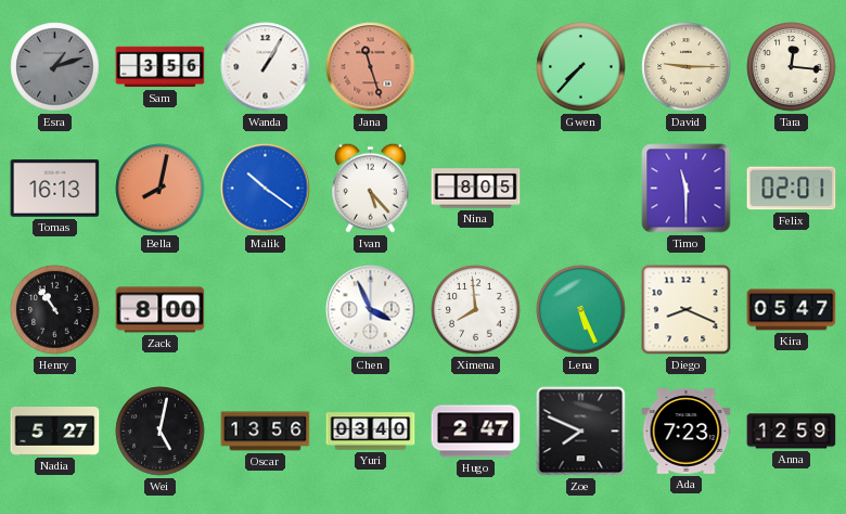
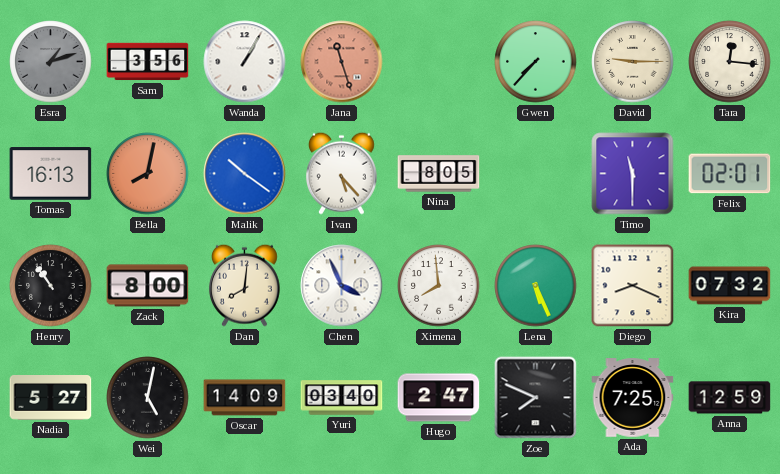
Dan: none -> 8:01
Kira: 05:47 -> 07:32
Oscar: 13:56 -> 14:09
Ada: 7:23 -> 7:25
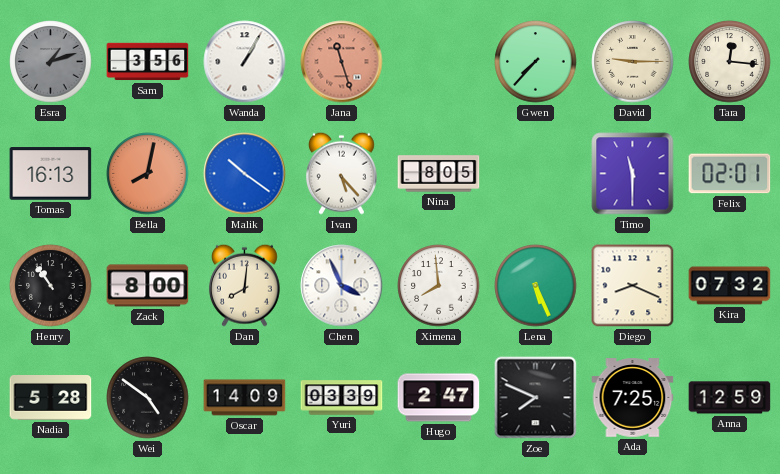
Nadia: 5:27 -> 5:28
Wei: 5:02 -> 4:51
Yuri: 03:40 -> 03:39
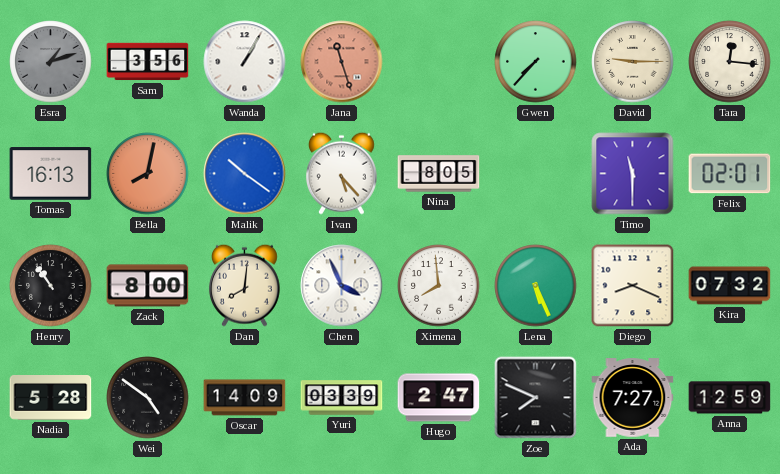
Ada: 7:25 -> 7:27
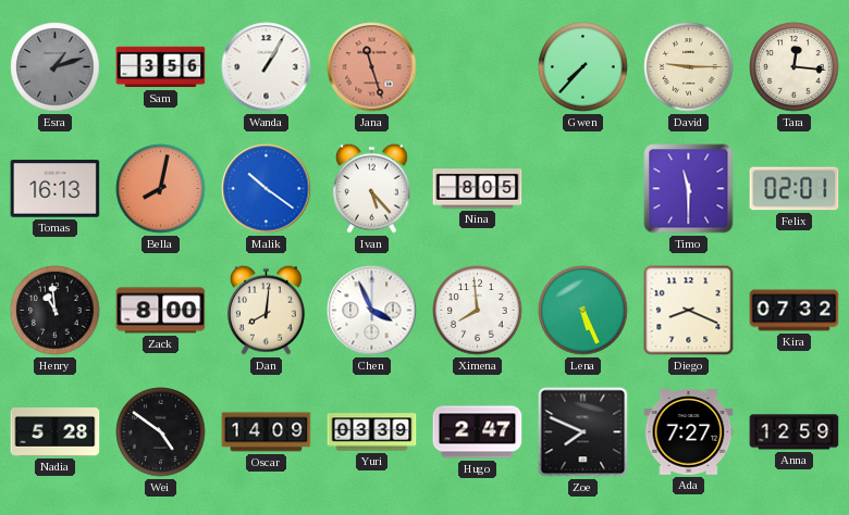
Henry: 10:54 -> 10:59
